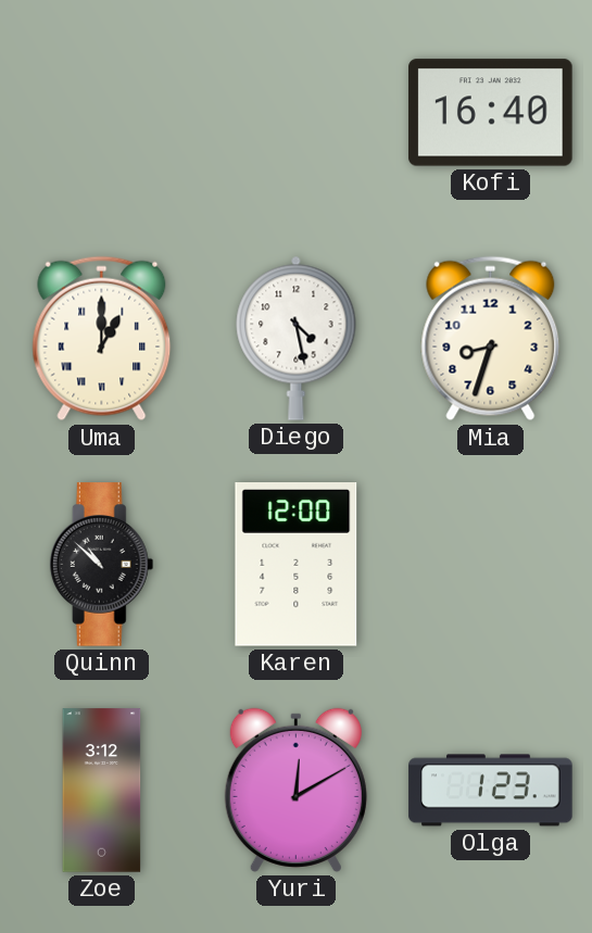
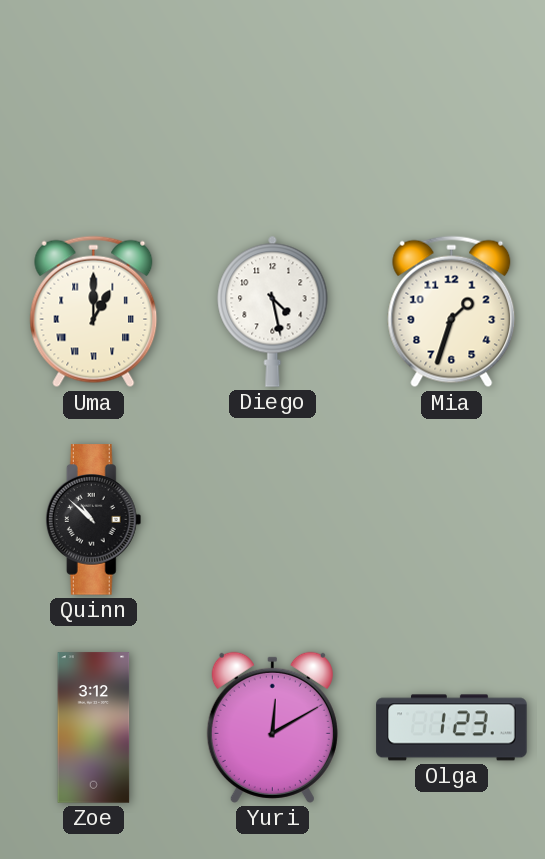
Kofi: 16:40 -> none
Mia: 8:33 -> 1:33
Karen: 12:00 -> none
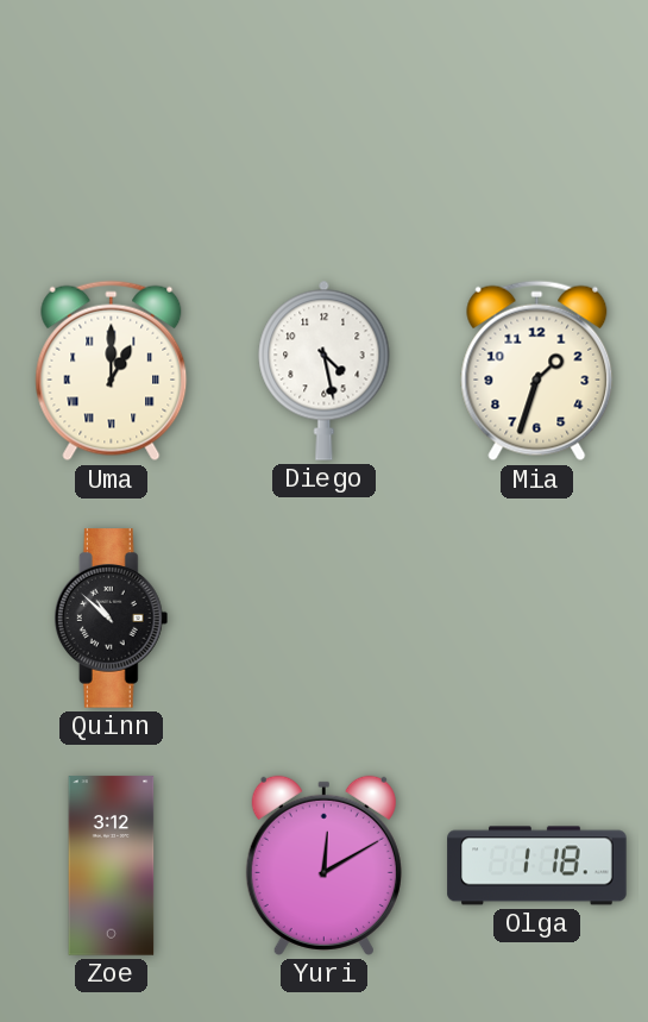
Olga: 1:23 -> 1:18
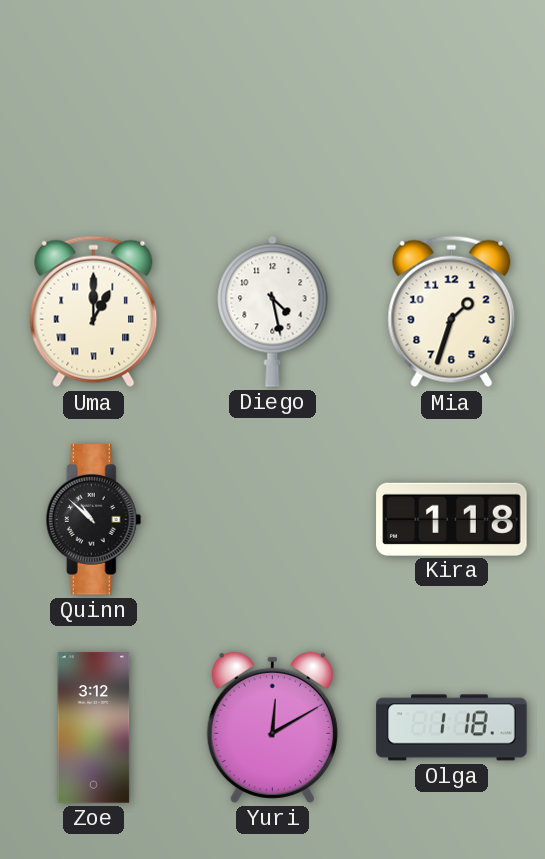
Kira: none -> 1:18
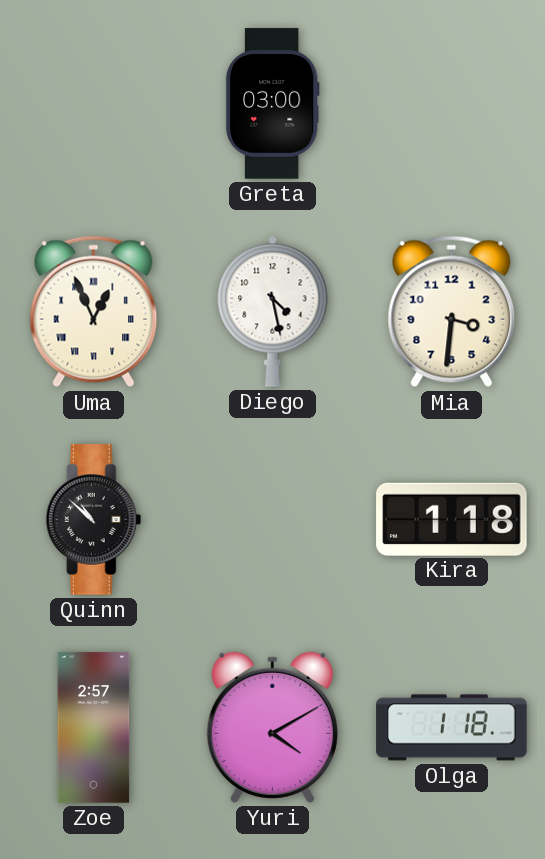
Greta: none -> 03:00
Uma: 1:00 -> 12:56
Mia: 1:33 -> 3:31
Zoe: 3:12 -> 2:57
Yuri: 12:10 -> 4:10
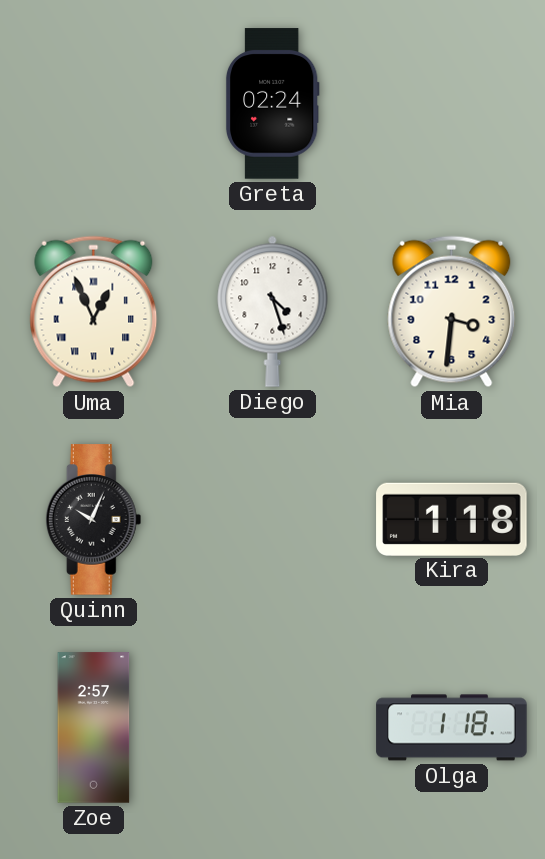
Greta: 03:00 -> 02:24
Diego: 4:28 -> 4:27
Quinn: 10:52 -> 10:04
Yuri: 4:10 -> none
